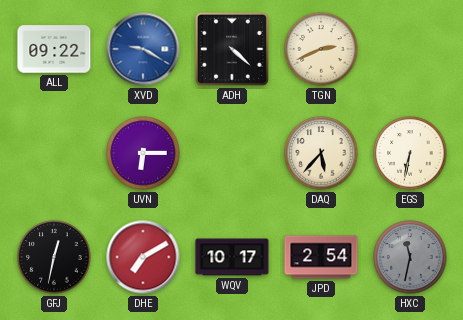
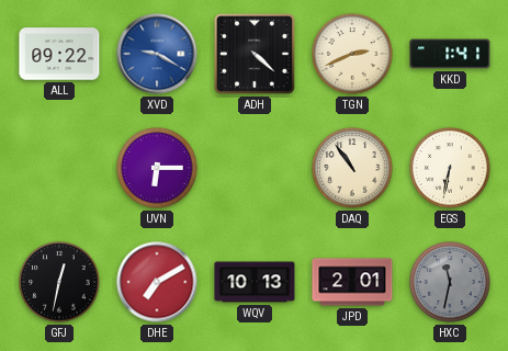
KKD: none -> 1:41
DAQ: 5:37 -> 10:54
WQV: 10:17 -> 10:13
JPD: 2:54 -> 2:01
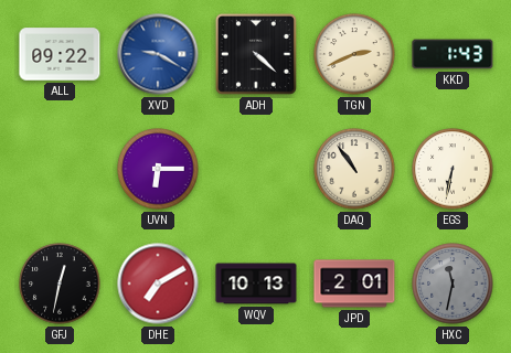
KKD: 1:41 -> 1:43
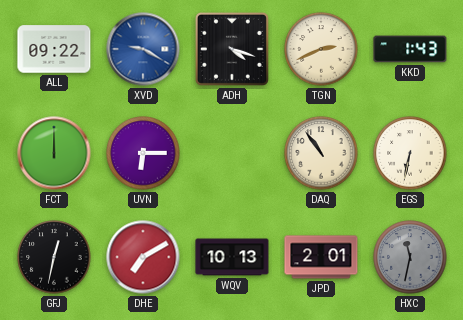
ADH: 4:22 -> 4:18
FCT: none -> 12:00
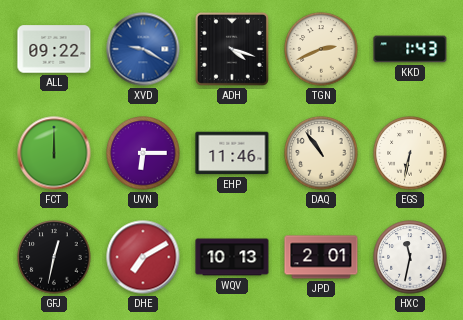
EHP: none -> 11:46
HXC dial: grey -> white
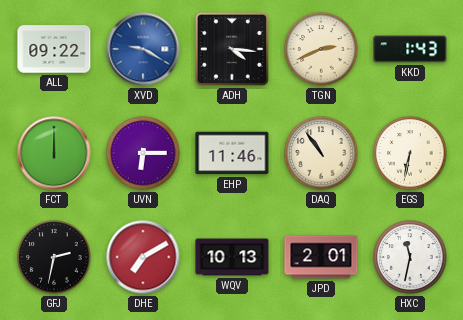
ADH: 4:18 -> 4:16
GFJ: 12:32 -> 2:32
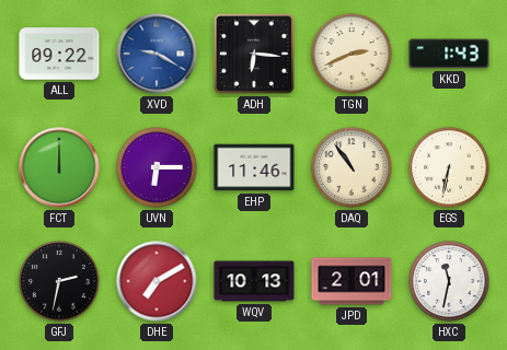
ADH: 4:16 -> 6:16
